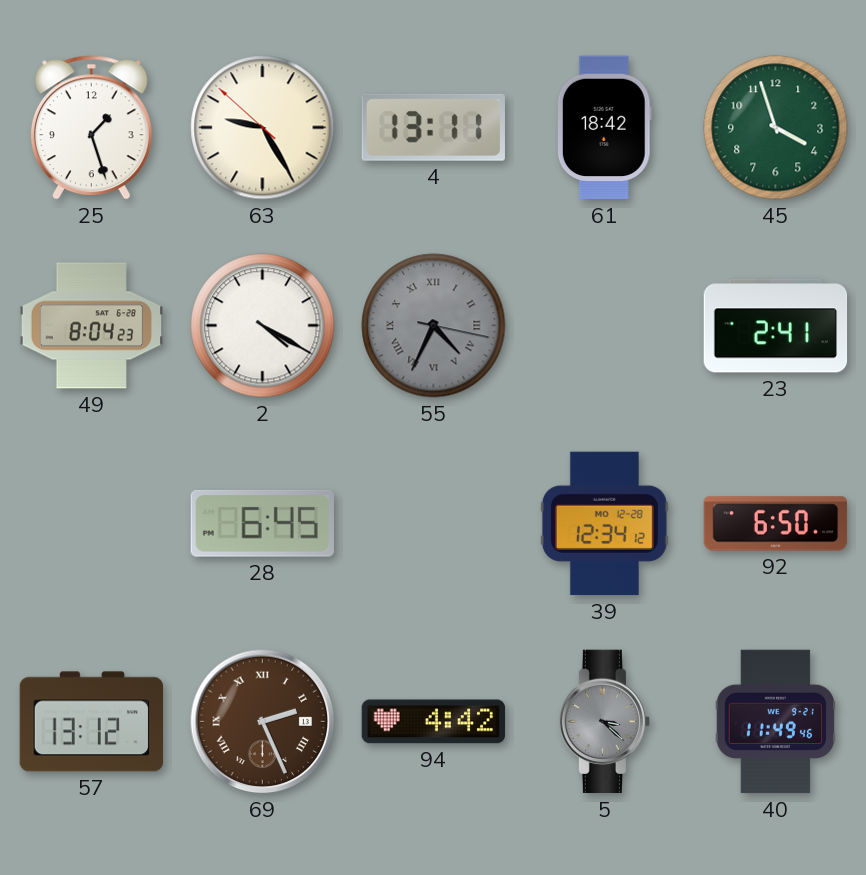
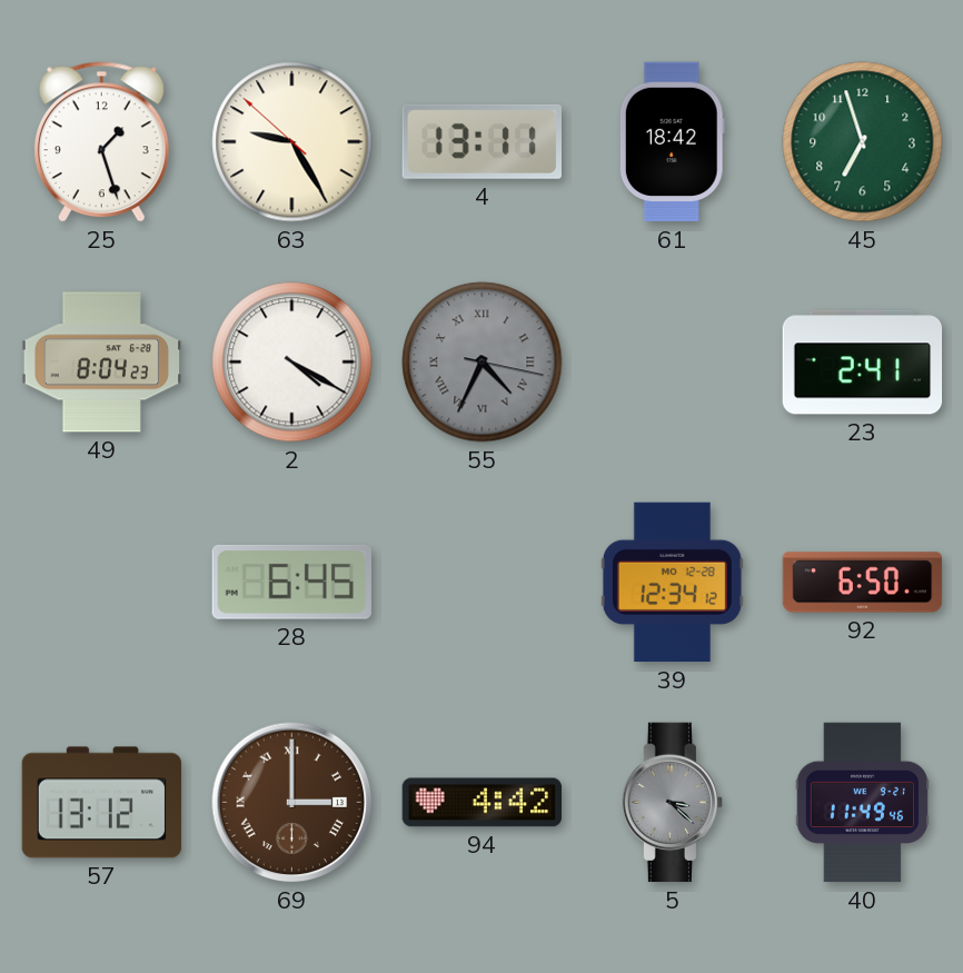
45: 3:57 -> 6:57
69: 2:26 -> 3:00
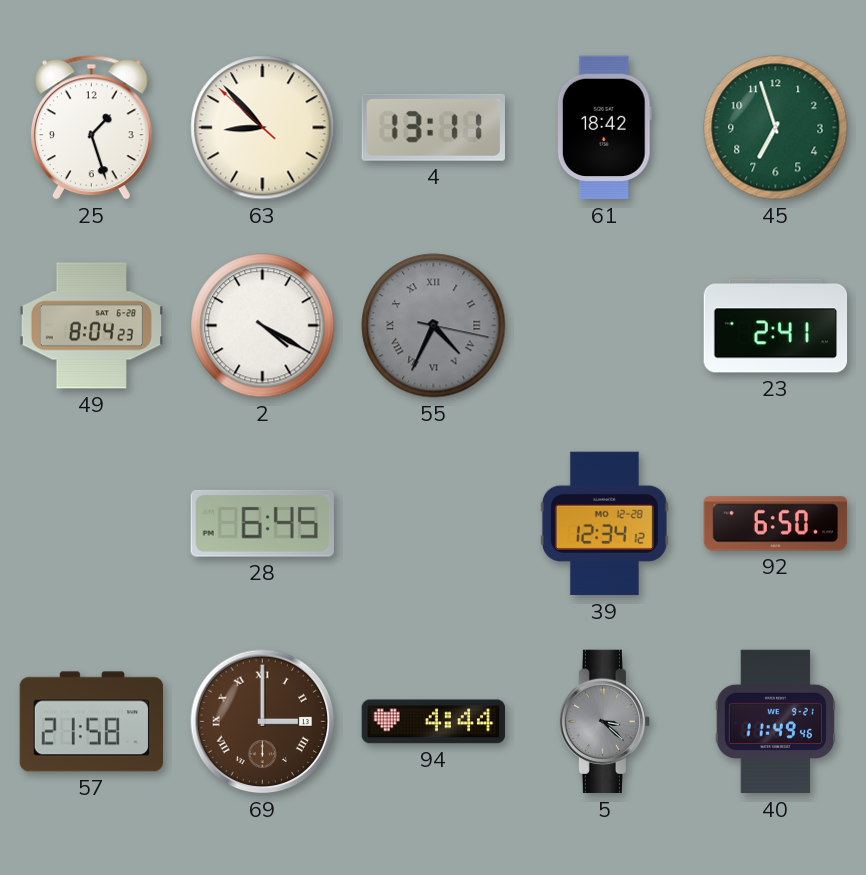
63: 9:24 -> 8:52
57: 13:12 -> 21:58
94: 4:42 -> 4:44
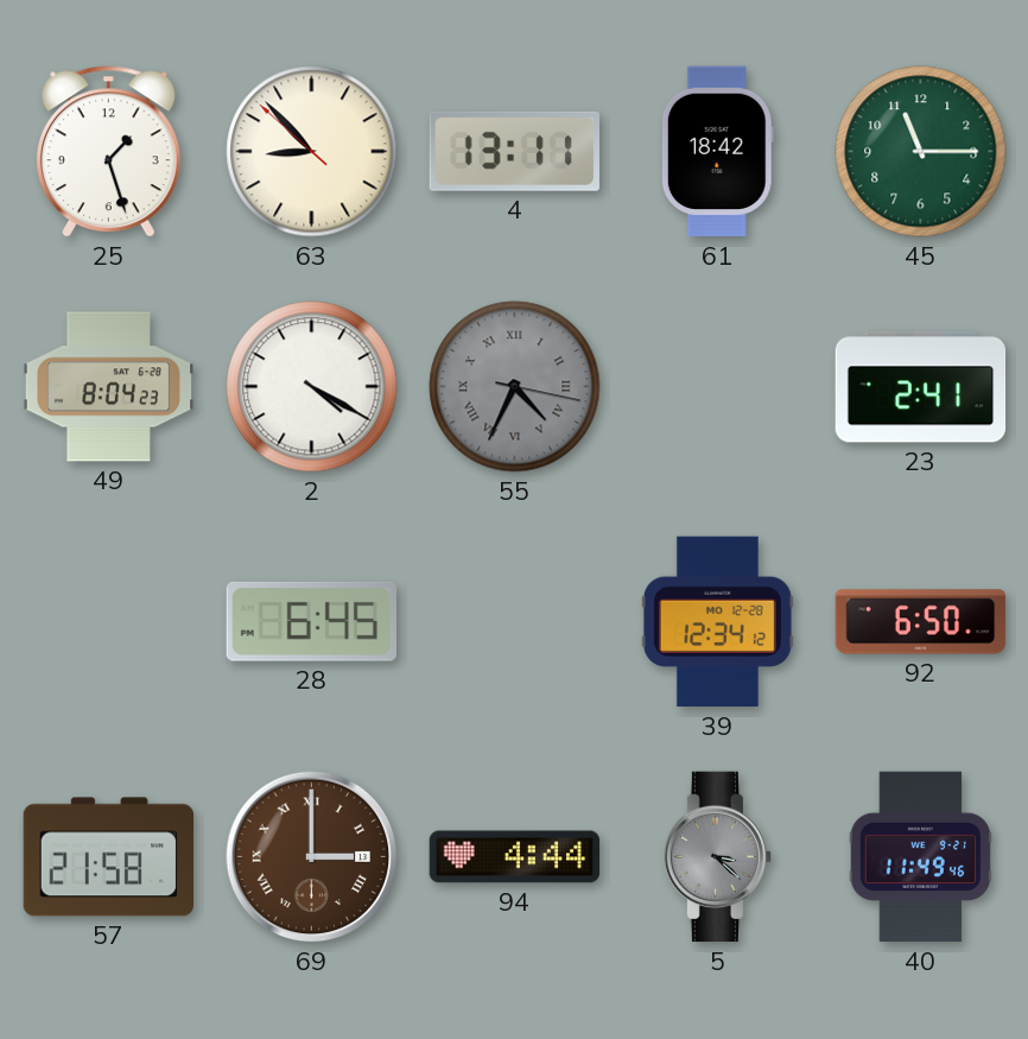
45: 6:57 -> 11:15
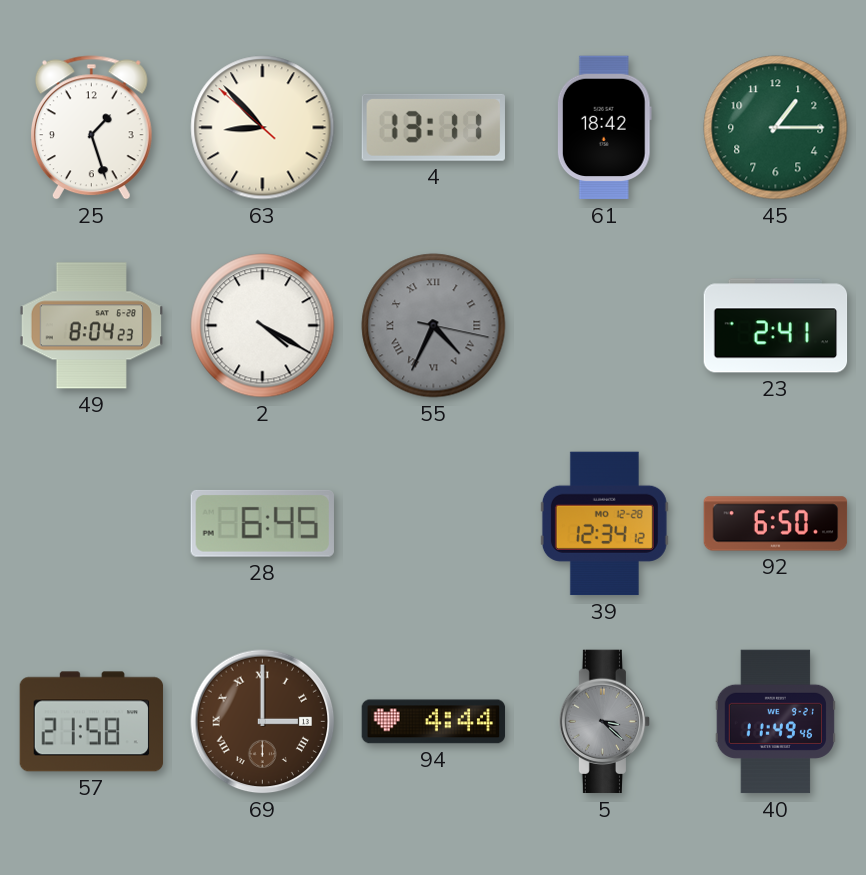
45: 11:15 -> 1:15
